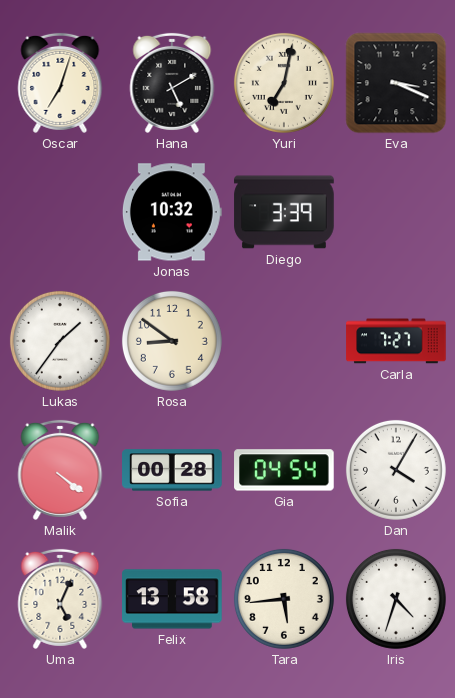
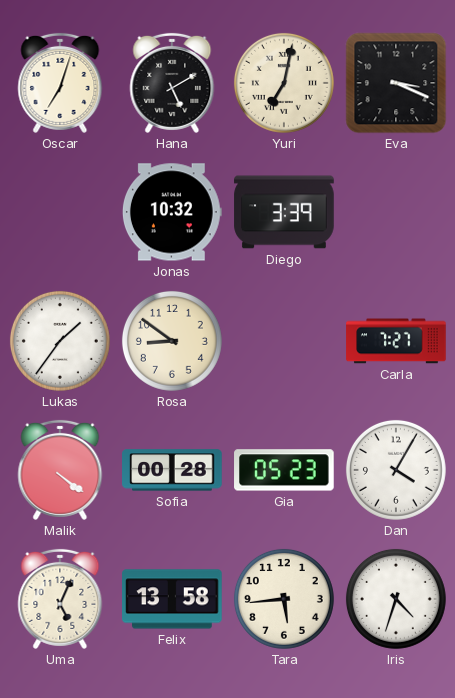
Gia: 04:54 -> 05:23
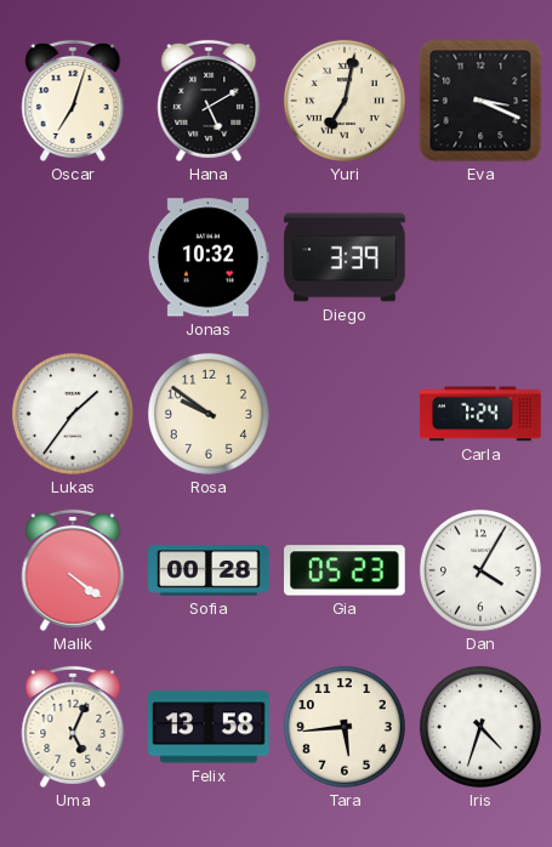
Rosa: 8:51 -> 9:51
Carla: 7:27 -> 7:24
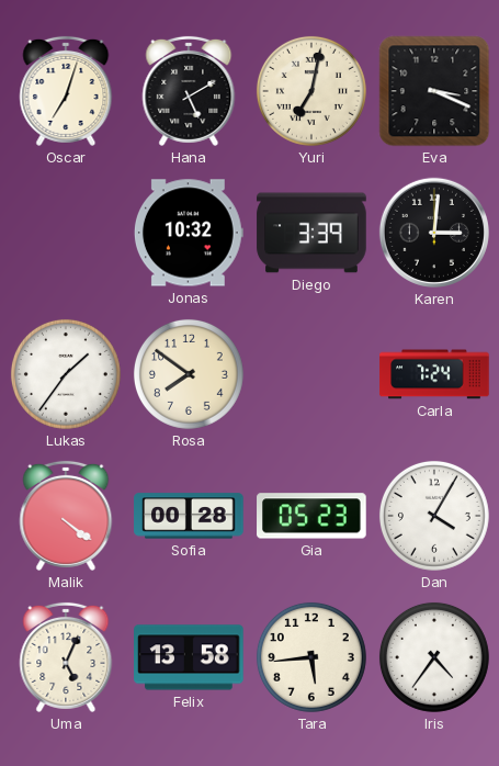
Karen: none -> 3:01
Rosa: 9:51 -> 7:51
Iris: 4:33 -> 4:36
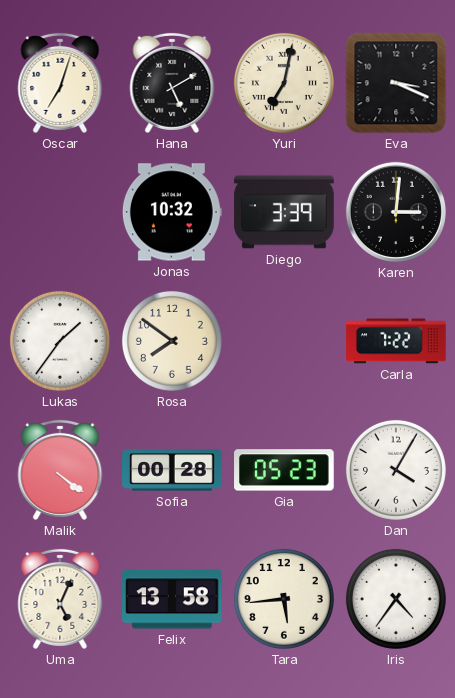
Carla: 7:24 -> 7:22
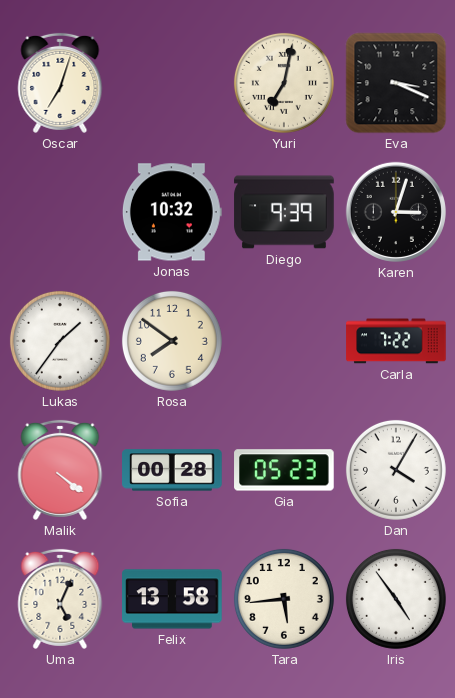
Hana: 5:10 -> none
Diego: 3:39 -> 9:39
Karen: 3:01 -> 3:03
Iris: 4:36 -> 4:54
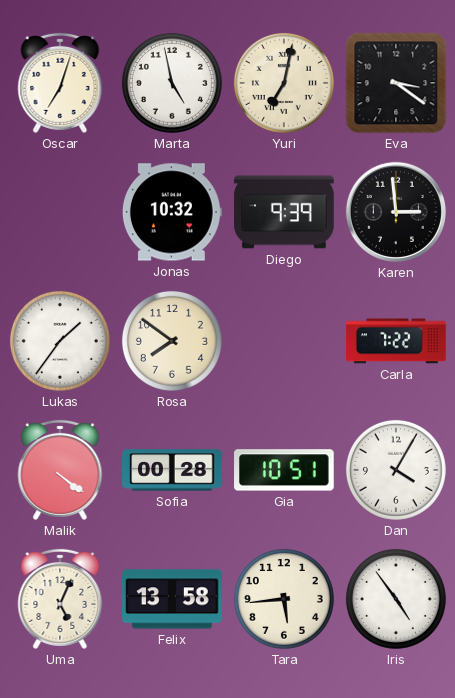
Marta: none -> 4:58
Eva: 3:19 -> 3:21
Karen: 3:03 -> 2:59
Gia: 05:23 -> 10:51
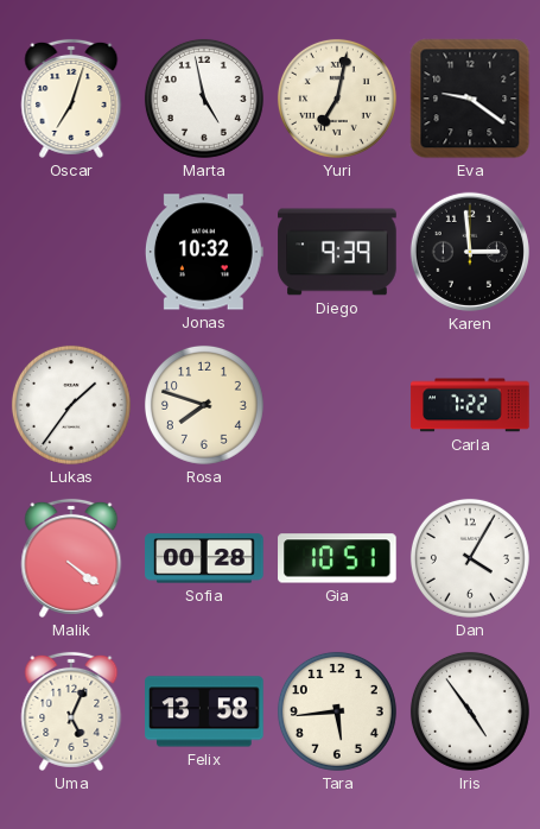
Eva: 3:21 -> 9:21
Rosa: 7:51 -> 7:48
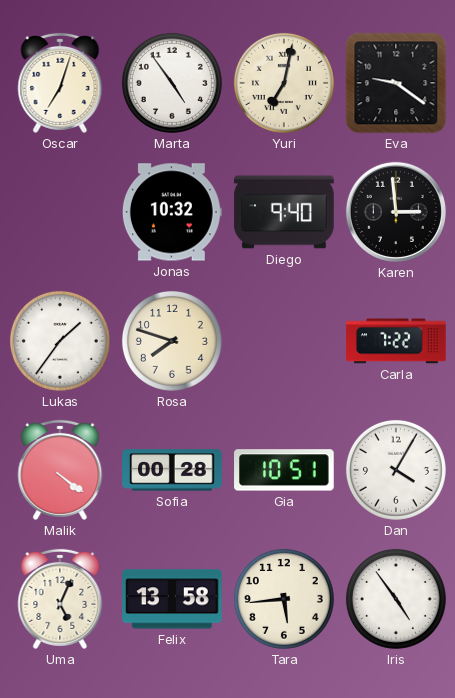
Marta: 4:58 -> 4:54
Diego: 9:39 -> 9:40
